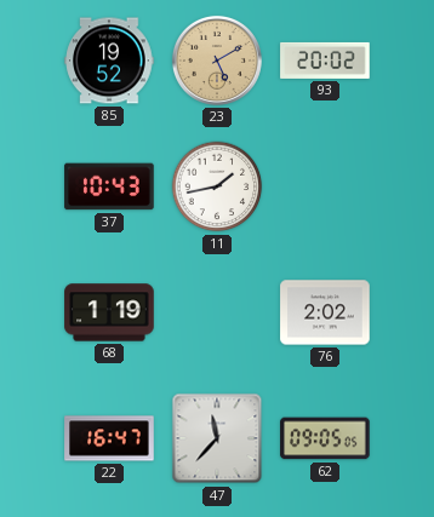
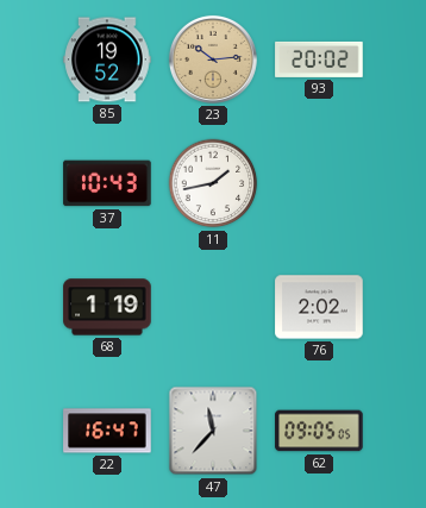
23: 5:10 -> 10:14
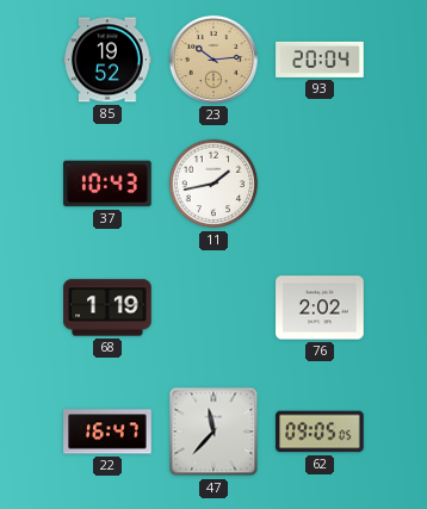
93: 20:02 -> 20:04
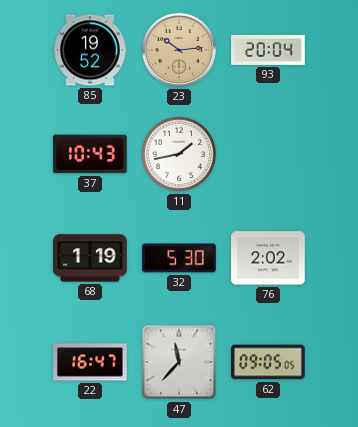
32: none -> 5:30
